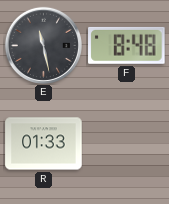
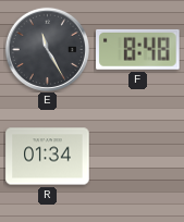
E: 11:28 -> 11:25
R: 01:33 -> 01:34
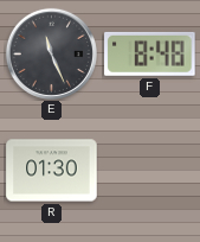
E: 11:25 -> 11:26
R: 01:34 -> 01:30
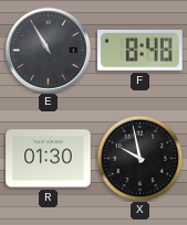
E: 11:26 -> 10:55
X: none -> 9:58
